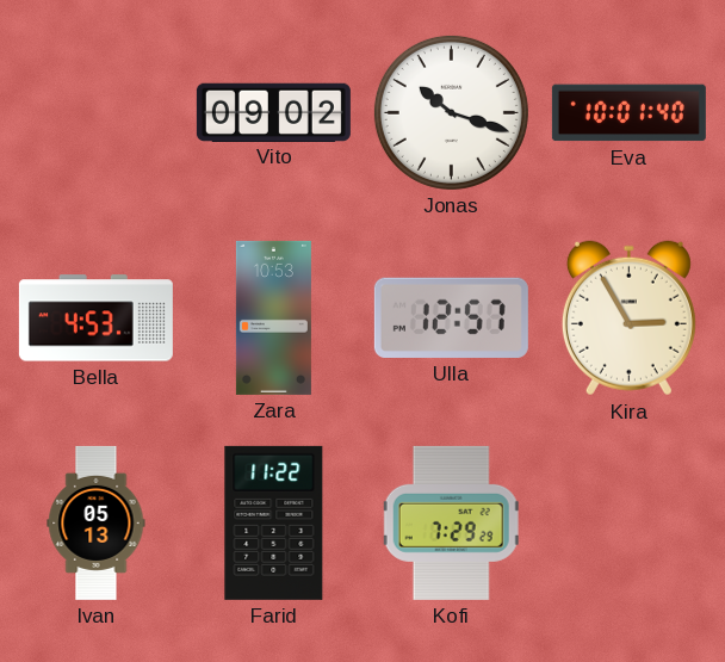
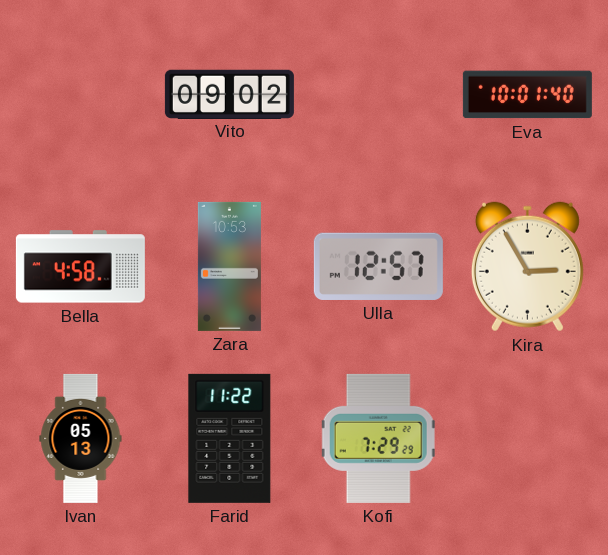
Jonas: 10:18 -> none
Bella: 4:53 -> 4:58
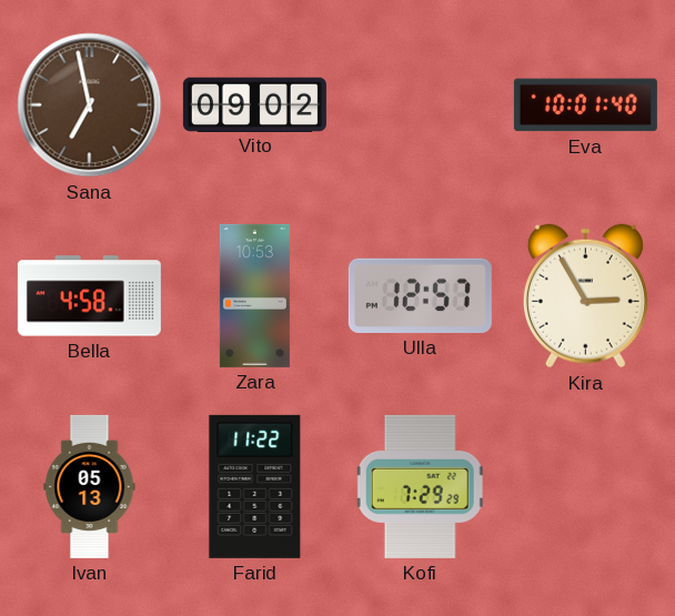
Sana: none -> 6:58
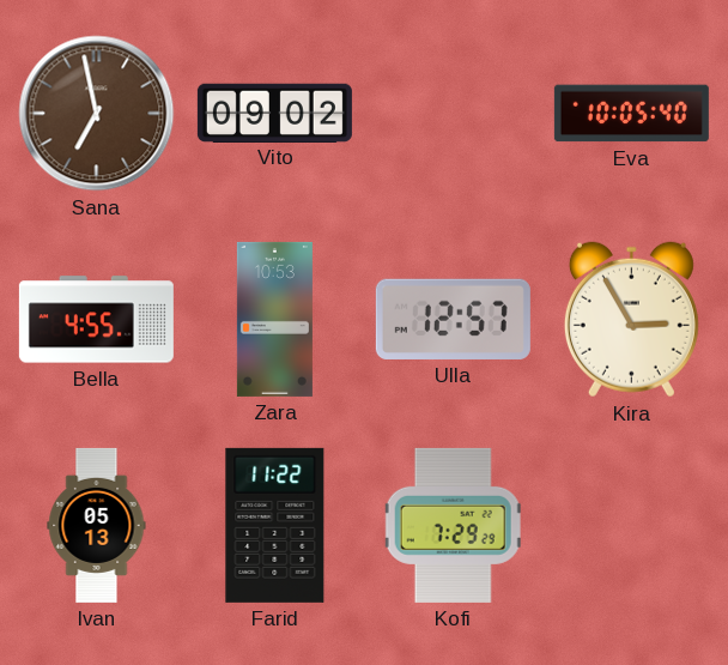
Eva: 10:01 -> 10:05
Bella: 4:58 -> 4:55
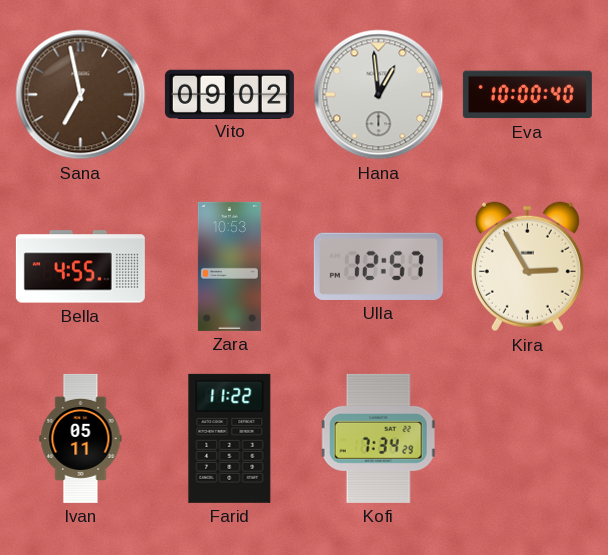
Hana: none -> 12:59
Eva: 10:05 -> 10:00
Ivan: 05:13 -> 05:11
Kofi: 7:29 -> 7:34
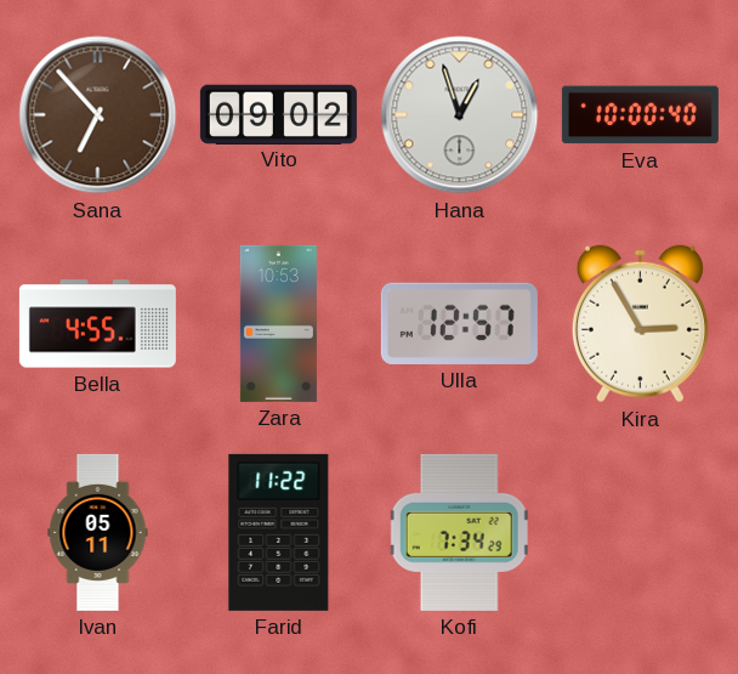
Sana: 6:58 -> 6:53
Hana: 12:59 -> 12:57
